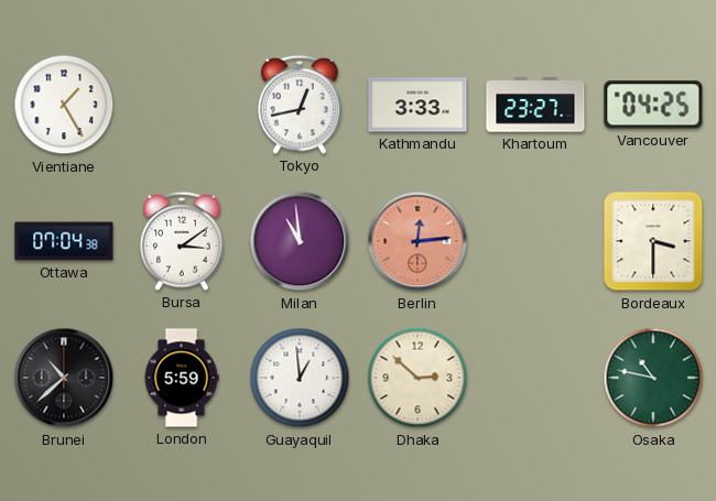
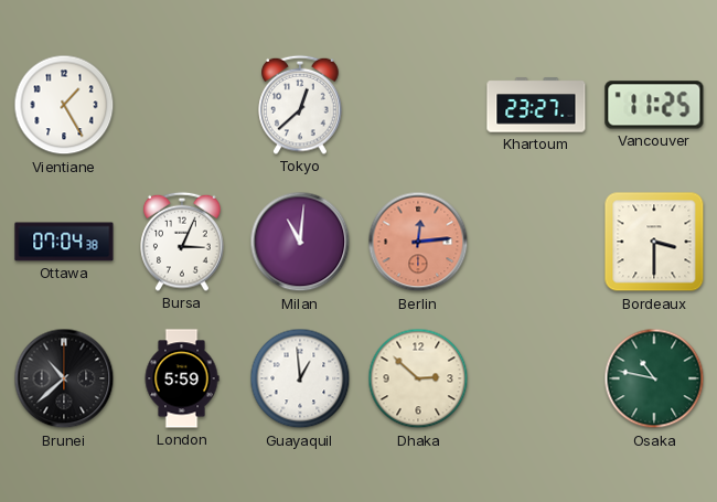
Tokyo: 12:43 -> 12:38
Kathmandu: 3:33 -> none
Vancouver: 04:25 -> 11:25
Bursa: 3:09 -> 3:04
Milan: 10:59 -> 11:01
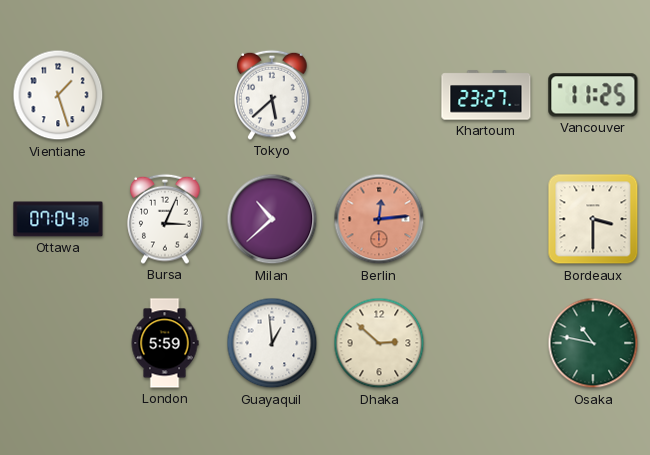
Vientiane: 1:25 -> 1:27
Tokyo: 12:38 -> 5:38
Milan: 11:01 -> 10:38
Brunei: 10:38 -> none
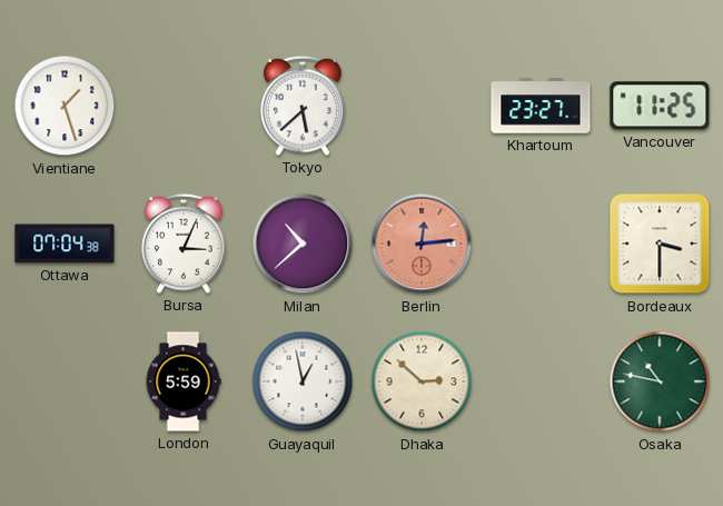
Guayaquil: 12:59 -> 12:58
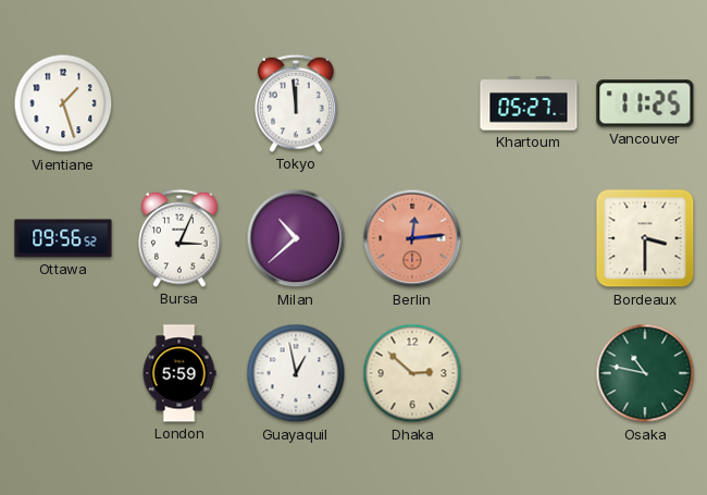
Tokyo: 5:38 -> 11:59
Khartoum: 23:27 -> 05:27
Ottawa: 07:04 -> 09:56
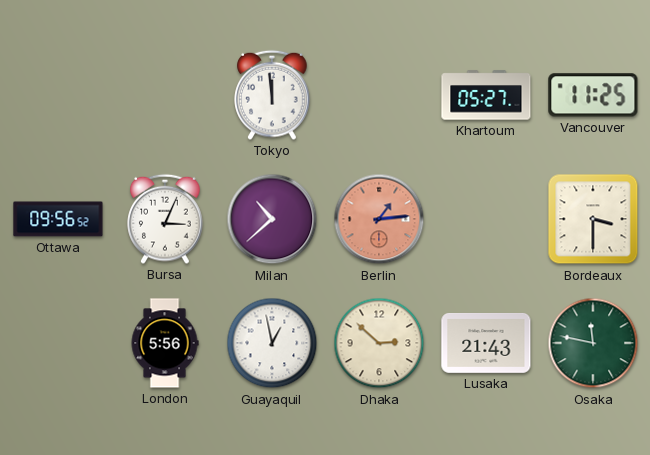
Vientiane: 1:27 -> none
Berlin: 12:14 -> 1:14
London: 5:59 -> 5:56
Lusaka: none -> 21:43
Osaka: 10:47 -> 11:47
